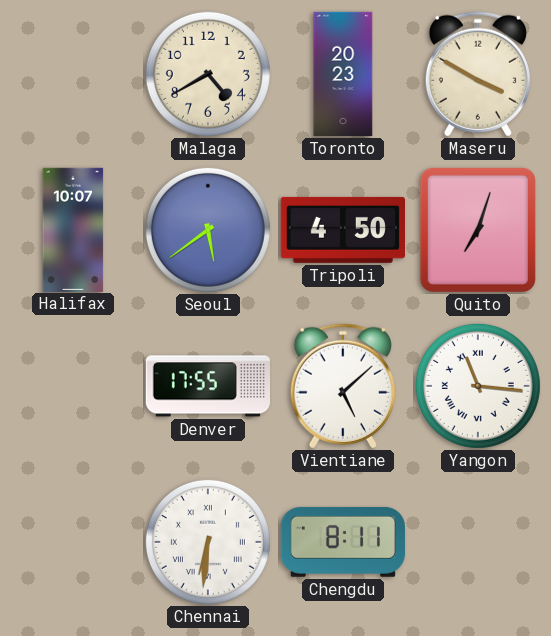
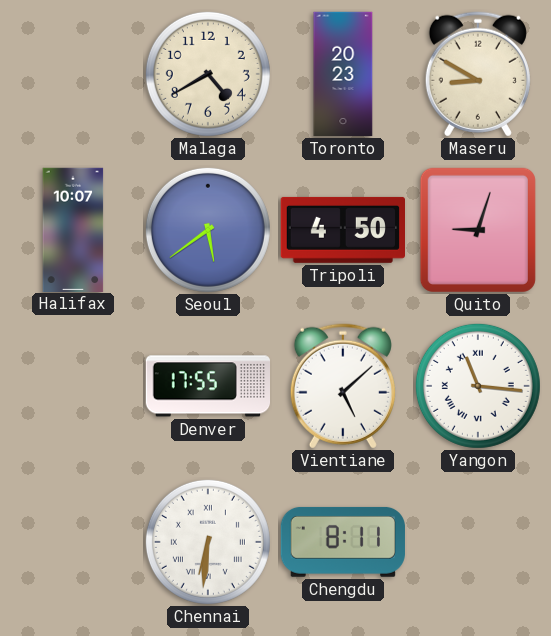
Maseru: 3:50 -> 8:50
Quito: 7:03 -> 9:03
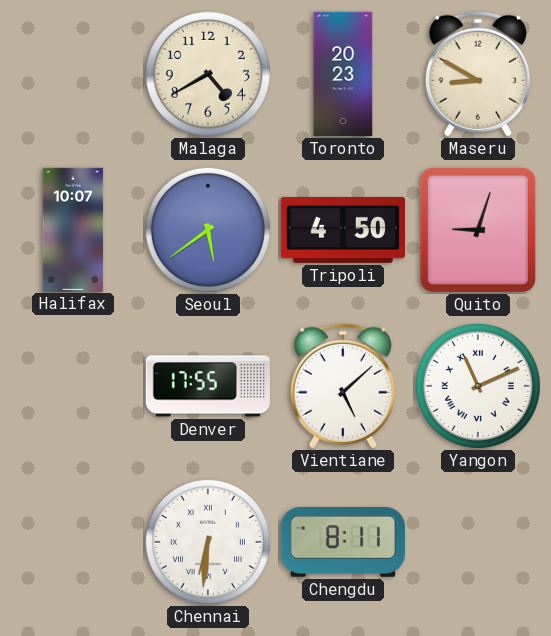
Yangon: 11:16 -> 11:11
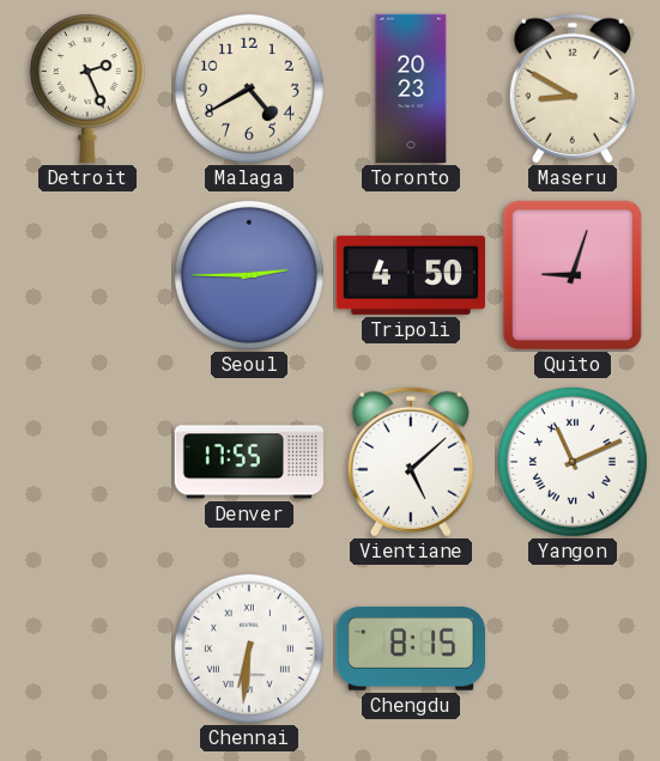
Detroit: none -> 2:26
Halifax: 10:07 -> none
Seoul: 5:39 -> 2:45
Chengdu: 8:11 -> 8:15
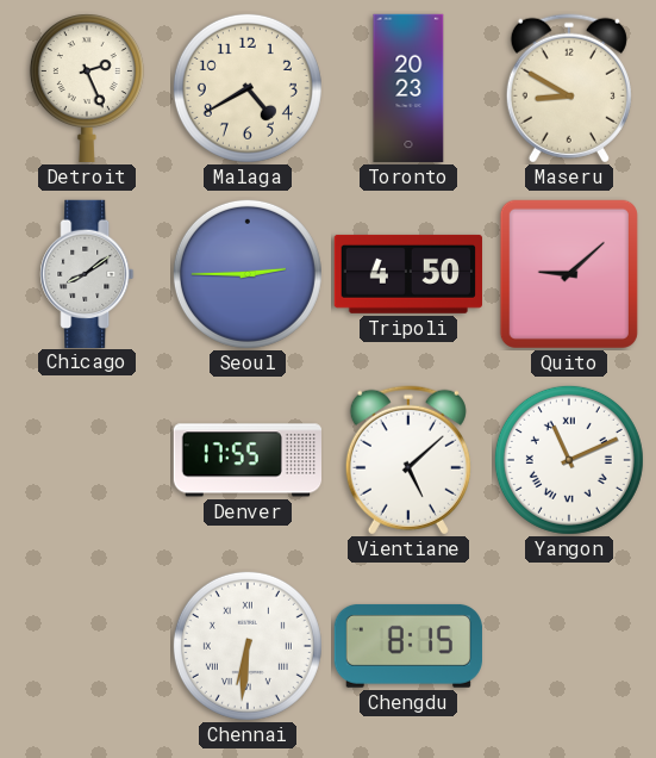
Chicago: none -> 8:09
Quito: 9:03 -> 9:08
